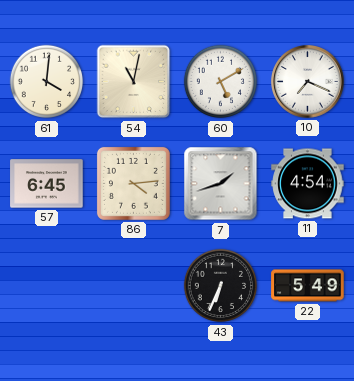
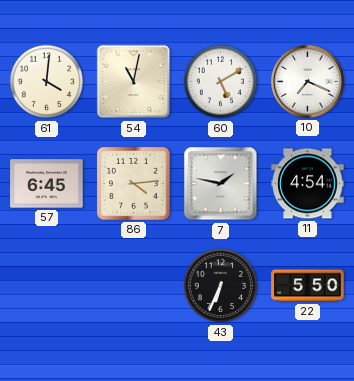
7: 1:42 -> 1:47
22: 5:49 -> 5:50
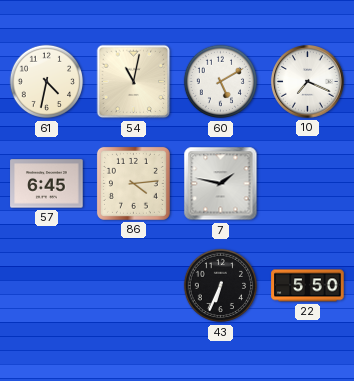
61: 4:01 -> 4:32
11: 4:54 -> none
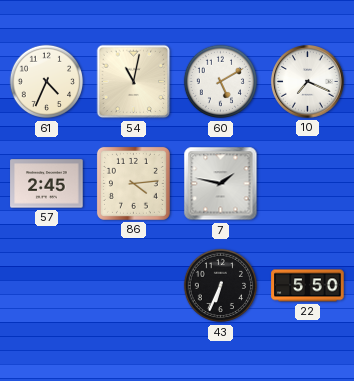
61: 4:32 -> 4:34
57: 6:45 -> 2:45
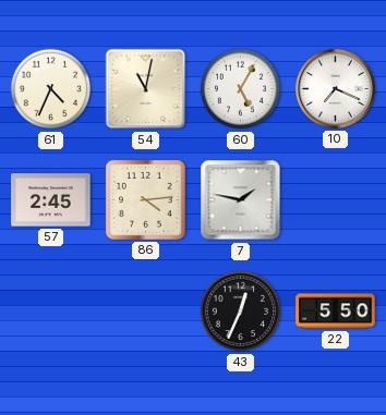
60: 5:10 -> 5:05
43: 6:34 -> 12:34
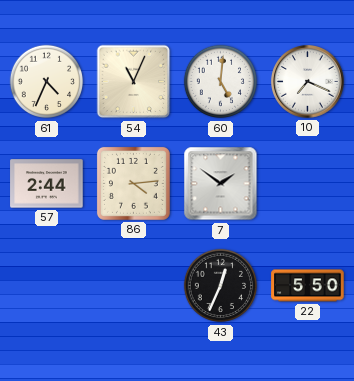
54: 11:02 -> 11:04
60: 5:05 -> 5:01
57: 2:45 -> 2:44
7: 1:47 -> 1:51
